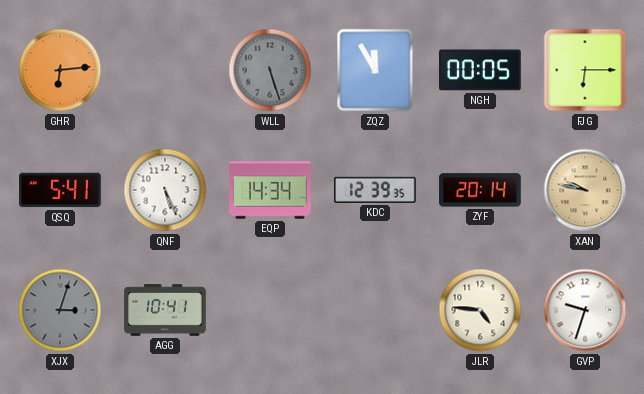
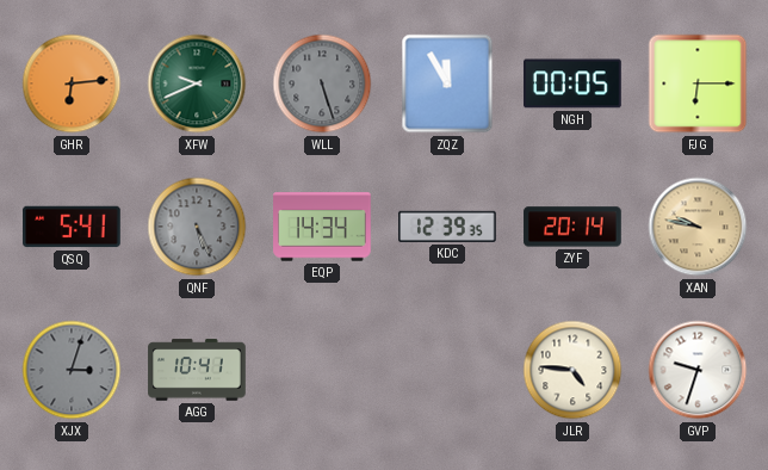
XFW: none -> 9:41
QNF dial: white -> grey
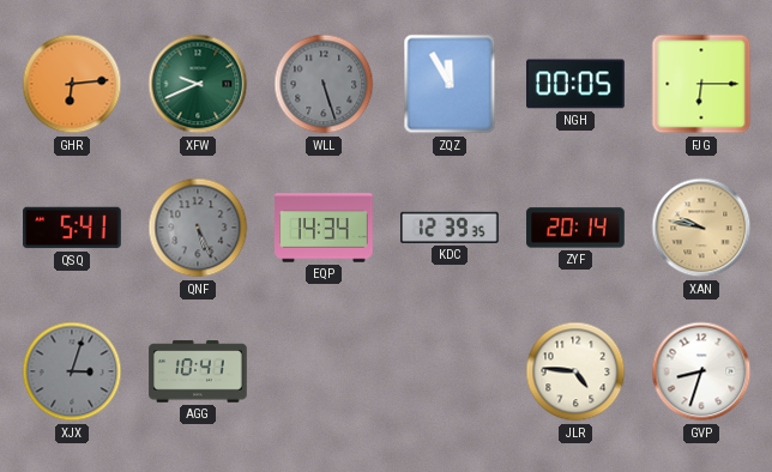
GVP: 9:33 -> 8:33
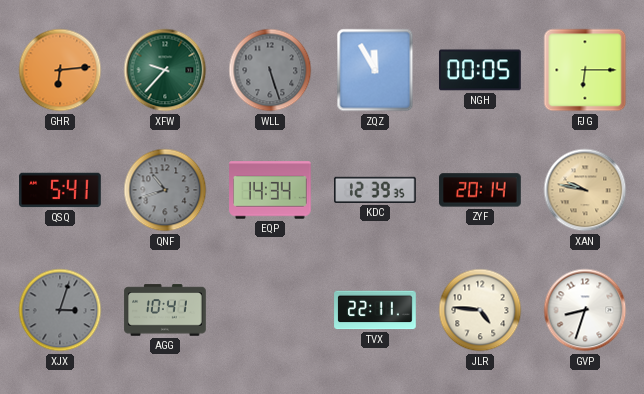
XFW: 9:41 -> 9:37
QNF: 5:26 -> 10:42
TVX: none -> 22:11
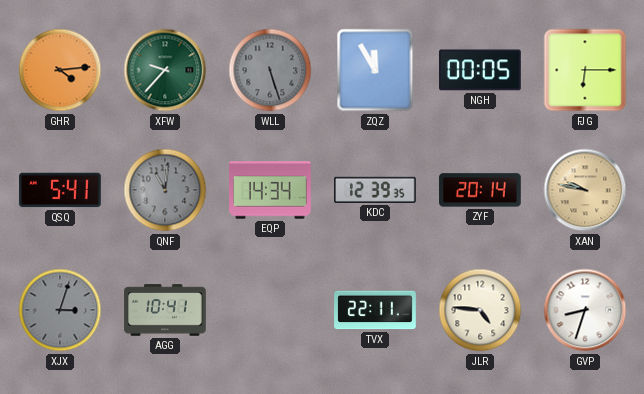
GHR: 6:14 -> 4:14
QNF: 10:42 -> 11:01
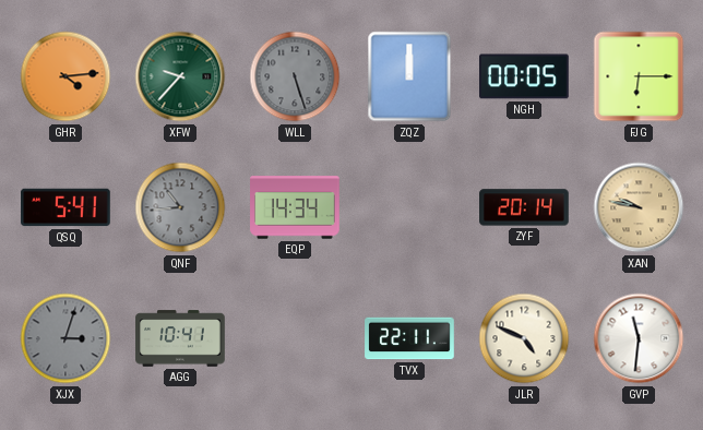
ZQZ: 11:55 -> 12:00
QNF: 11:01 -> 10:44
KDC: 12:39 -> none
JLR: 4:46 -> 4:49
GVP: 8:33 -> 11:31
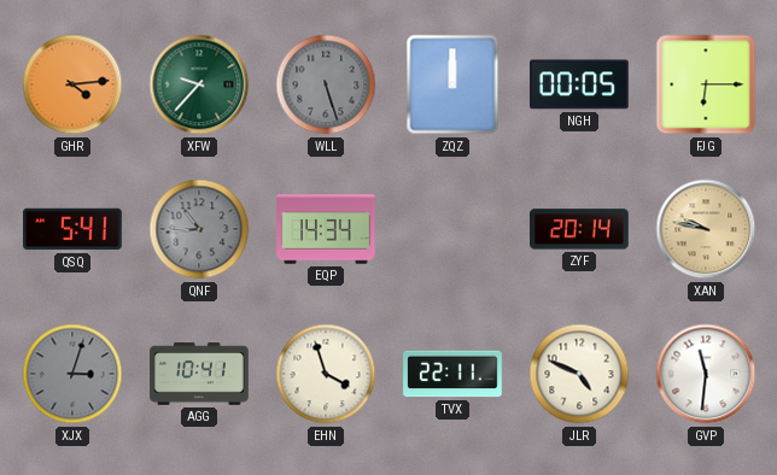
EHN: none -> 3:57
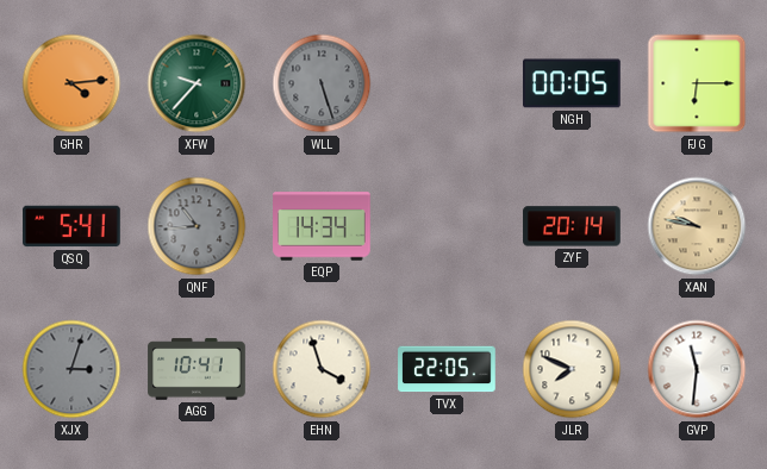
ZQZ: 12:00 -> none
TVX: 22:11 -> 22:05
JLR: 4:49 -> 7:49
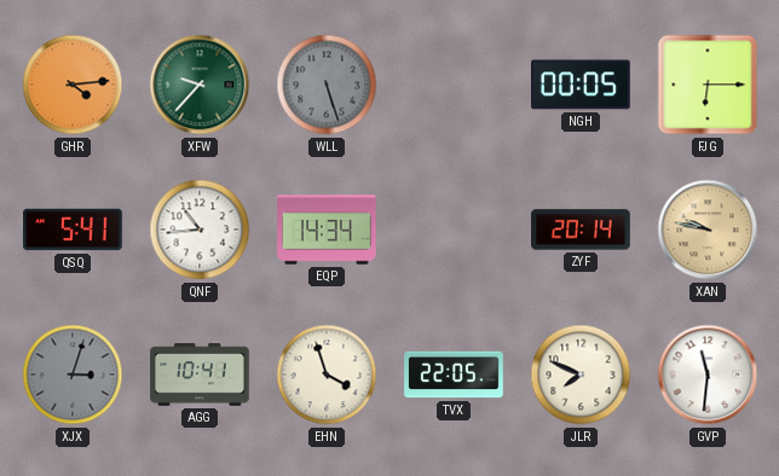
QNF dial: grey -> white
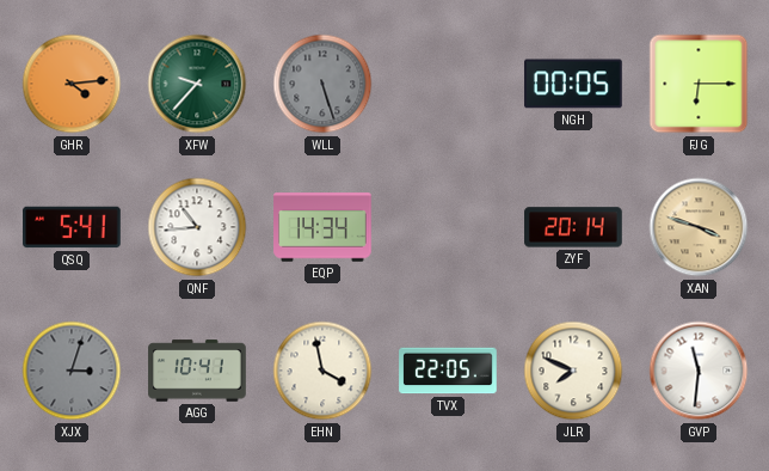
XAN: 9:47 -> 3:48
EHN: 3:57 -> 3:58
